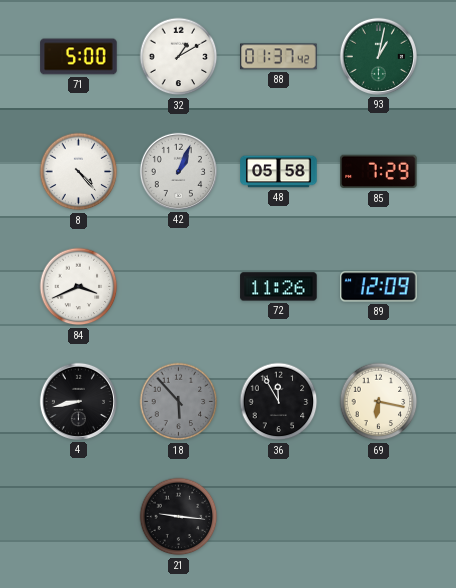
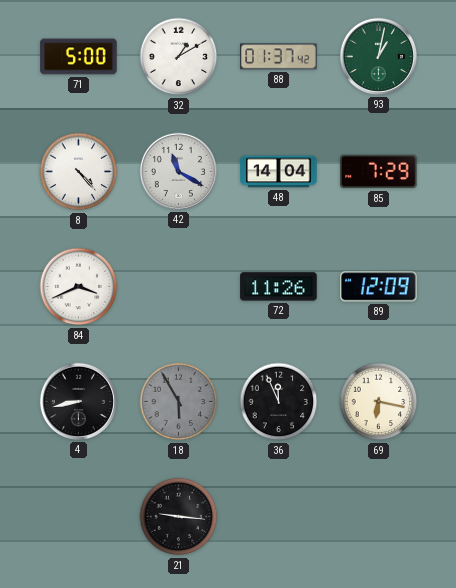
42: 1:04 -> 11:20
48: 05:58 -> 14:04
18: 5:53 -> 5:55
36: 11:55 -> 11:56
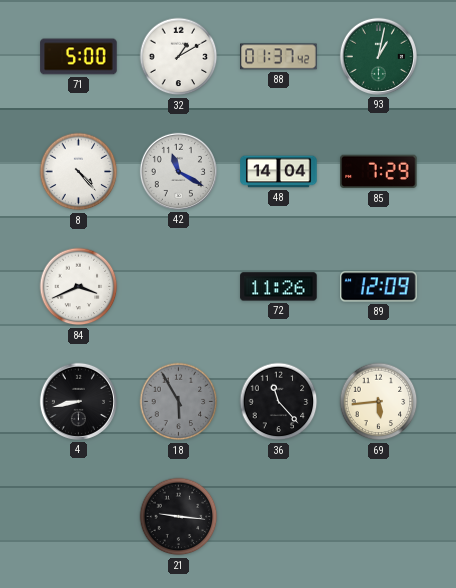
36: 11:56 -> 11:23
69: 6:17 -> 5:44
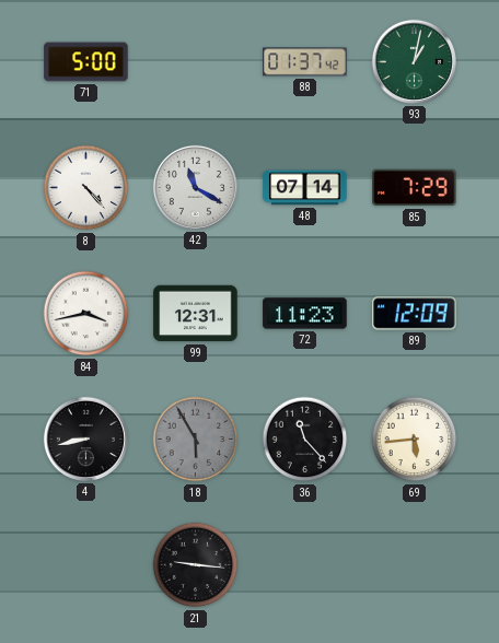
32: 1:10 -> none
48: 14:04 -> 07:14
84: 3:41 -> 3:43
99: none -> 12:31
72: 11:26 -> 11:23
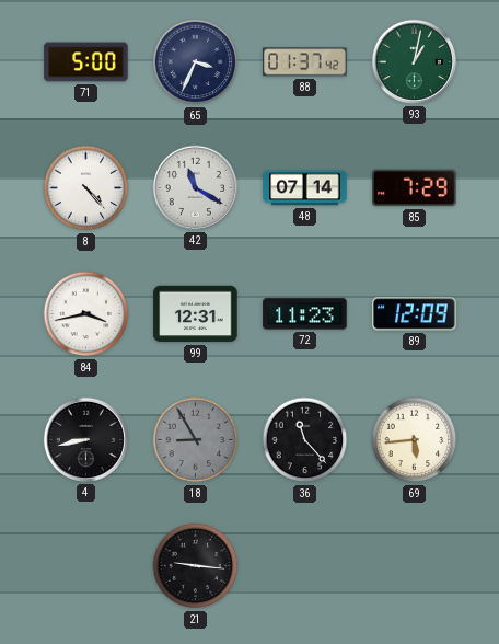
65: none -> 3:34
18: 5:55 -> 8:55
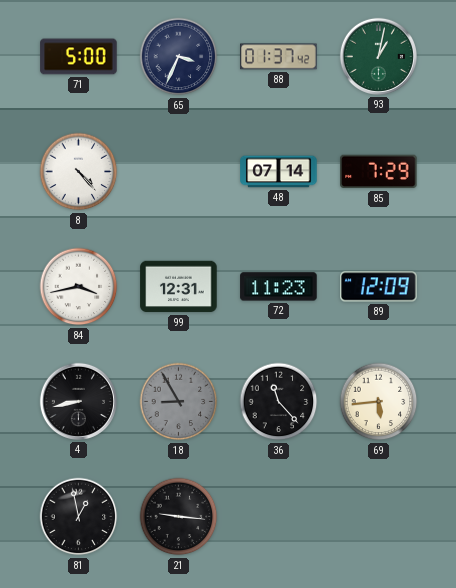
42: 11:20 -> none
81: none -> 12:58
